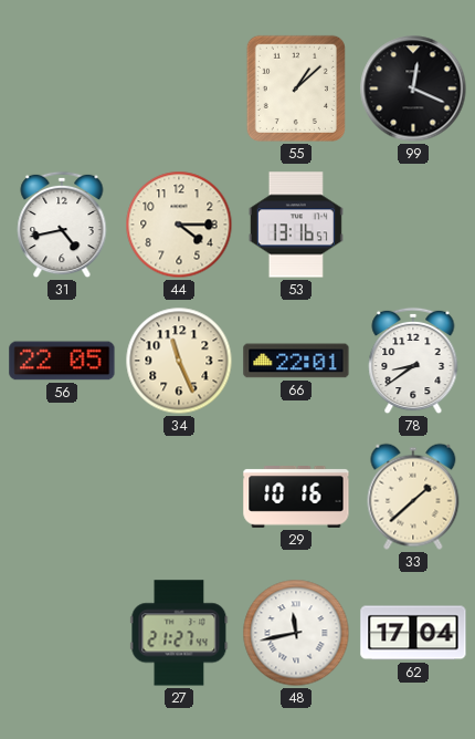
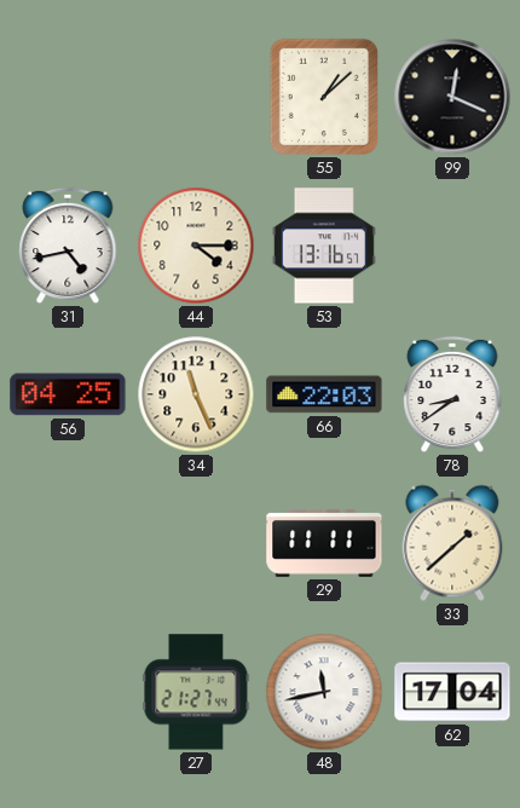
56: 22:05 -> 04:25
66: 22:01 -> 22:03
29: 10:16 -> 11:11
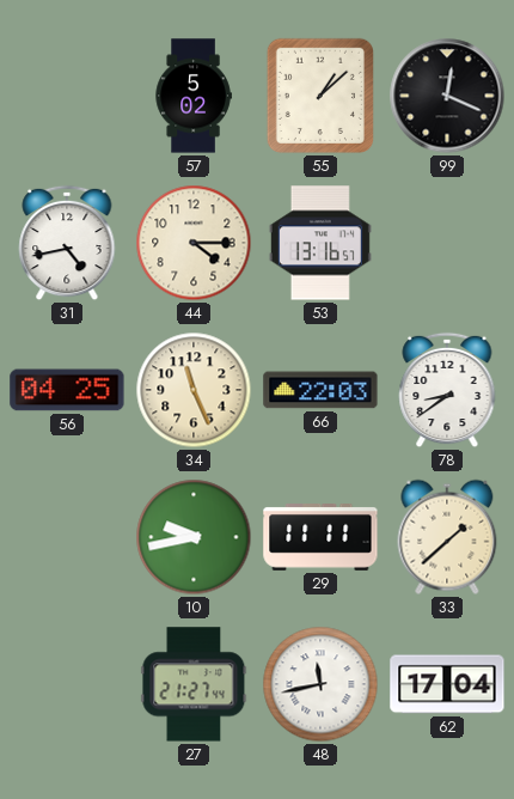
57: none -> 5:02
10: none -> 9:43
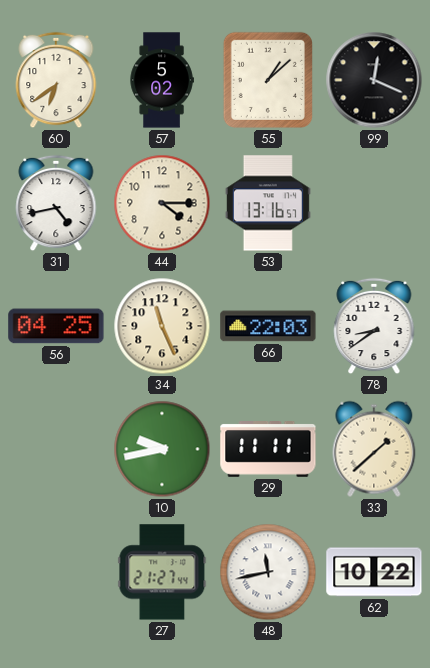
60: none -> 6:39
62: 17:04 -> 10:22
